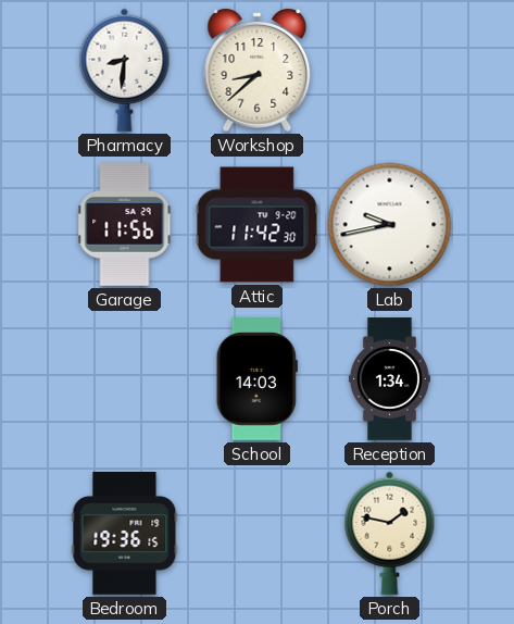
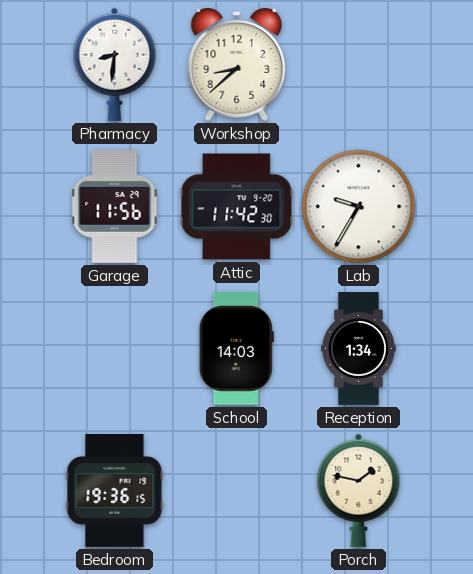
Lab: 9:43 -> 9:35
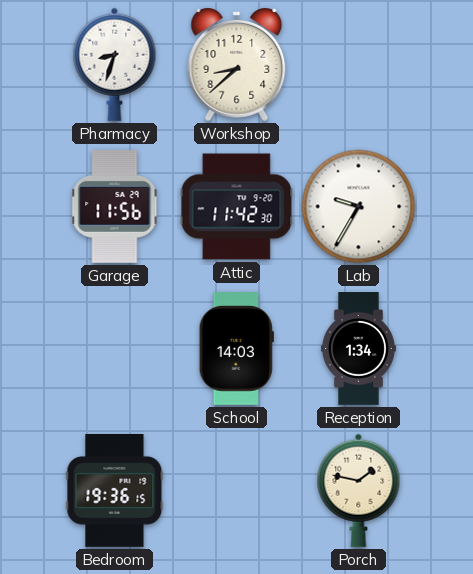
Pharmacy: 8:31 -> 8:33
